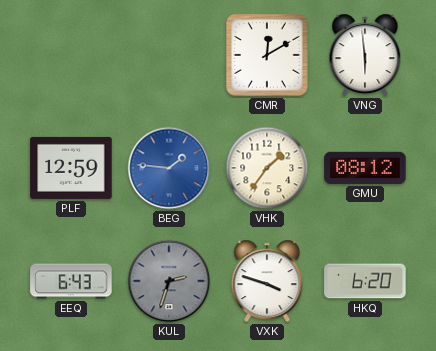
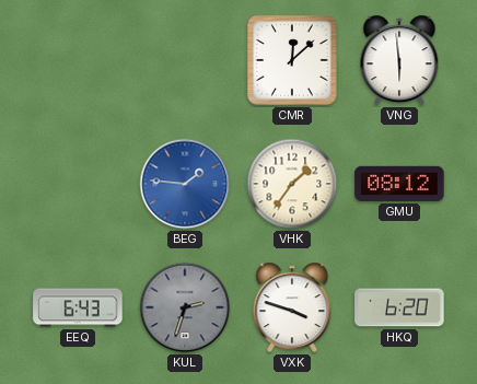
CMR: 12:10 -> 12:08
PLF: 12:59 -> none
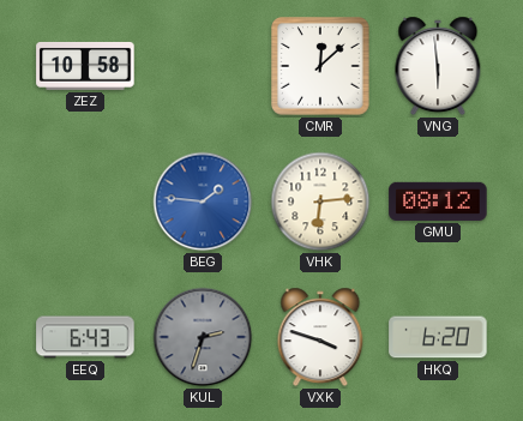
ZEZ: none -> 10:58
VHK: 1:36 -> 6:14
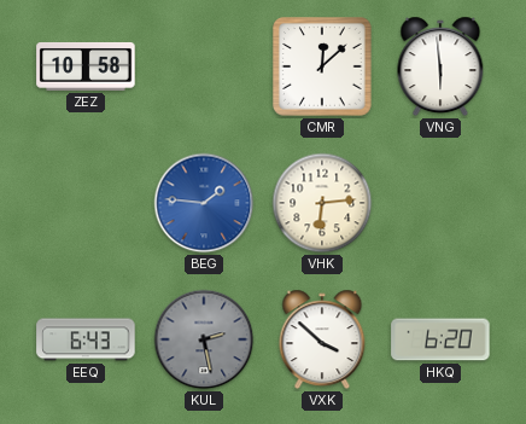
GMU: 08:12 -> none
KUL: 2:33 -> 2:28
VXK: 3:48 -> 3:52
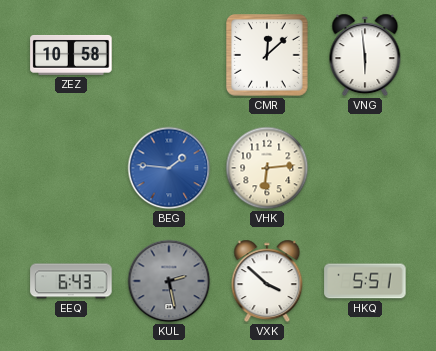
HKQ: 6:20 -> 5:51
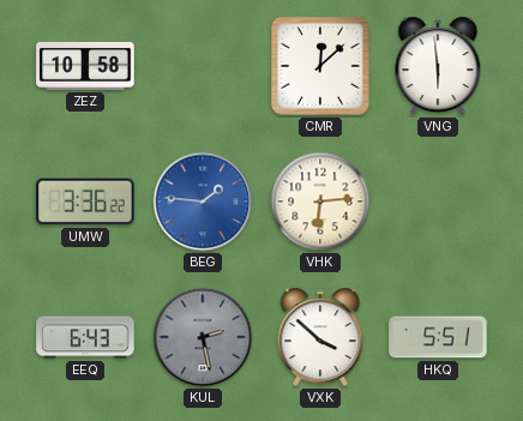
UMW: none -> 3:36
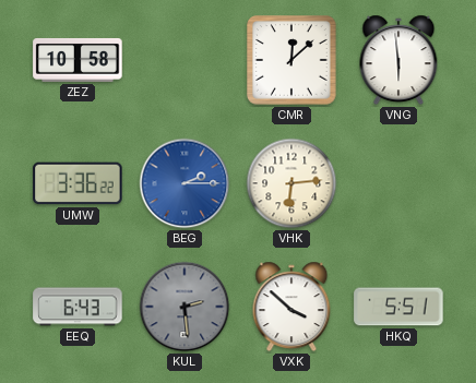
BEG: 1:46 -> 2:15
KUL: 2:28 -> 2:29
